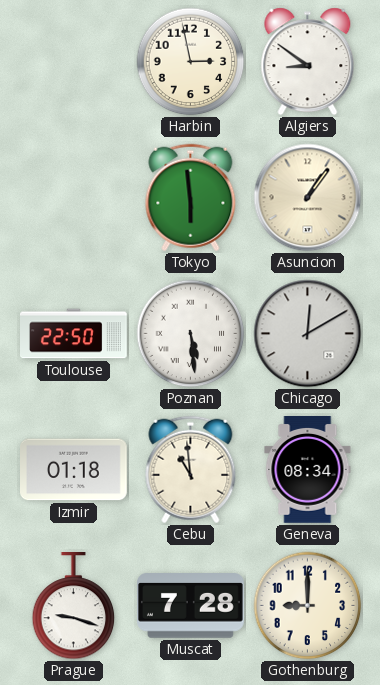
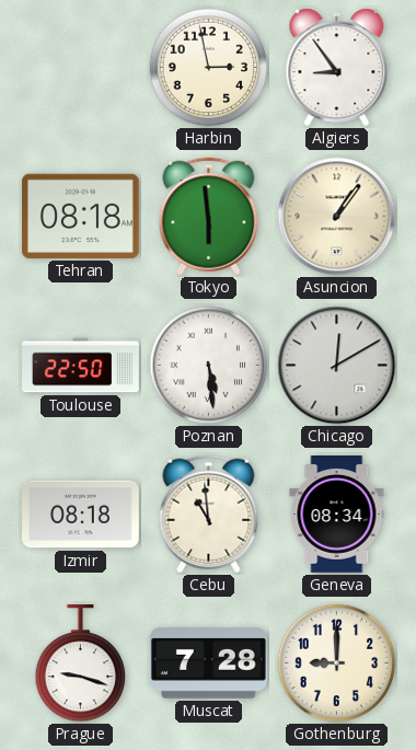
Algiers: 8:51 -> 8:54
Tehran: none -> 08:18
Izmir: 01:18 -> 08:18
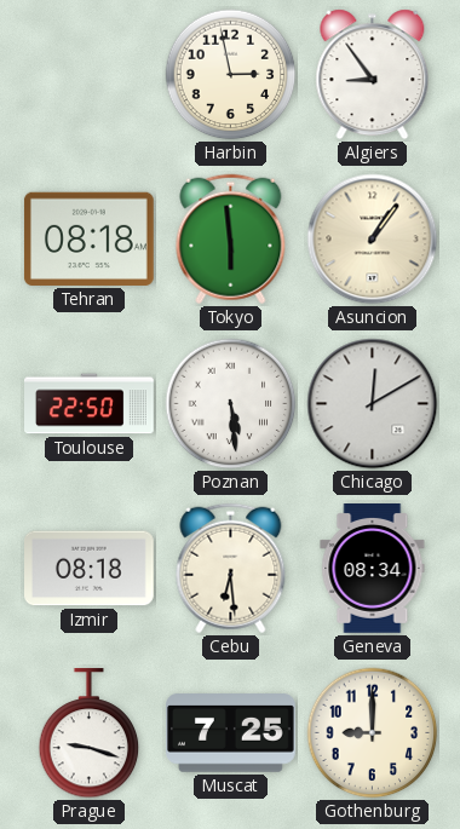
Cebu: 10:59 -> 6:29
Muscat: 7:28 -> 7:25
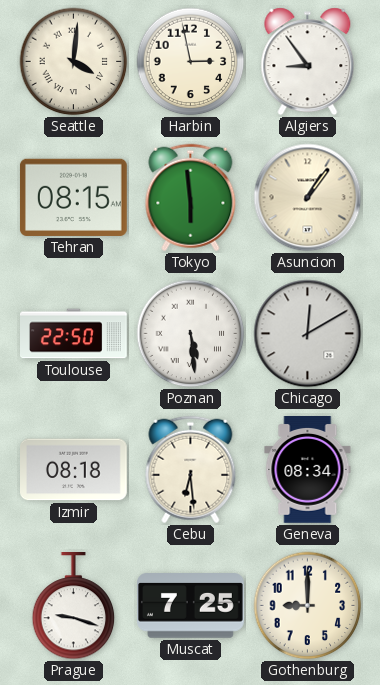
Seattle: none -> 4:01
Tehran: 08:18 -> 08:15
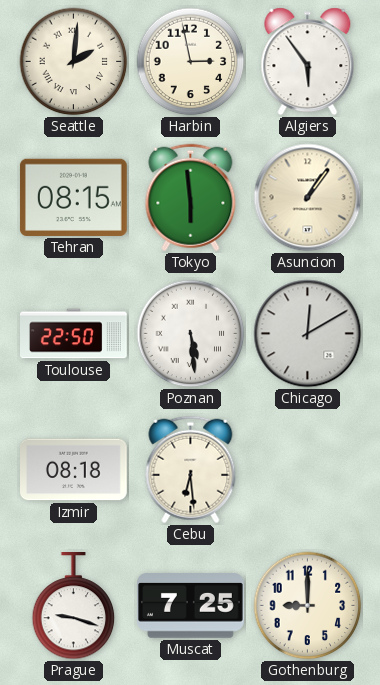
Seattle: 4:01 -> 2:01
Algiers: 8:54 -> 5:54
Geneva: 08:34 -> none
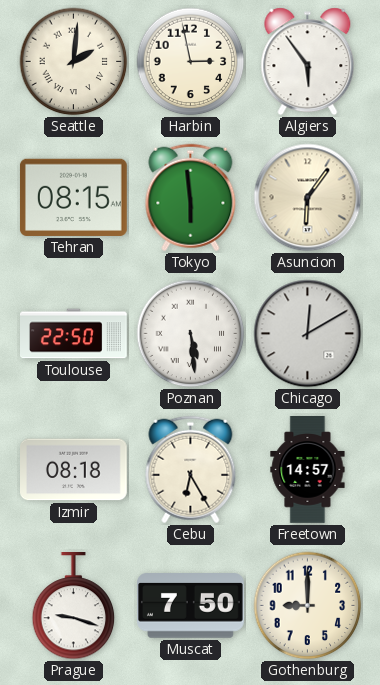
Asuncion: 1:06 -> 6:06
Cebu: 6:29 -> 6:25
Freetown: none -> 14:57
Muscat: 7:25 -> 7:50
